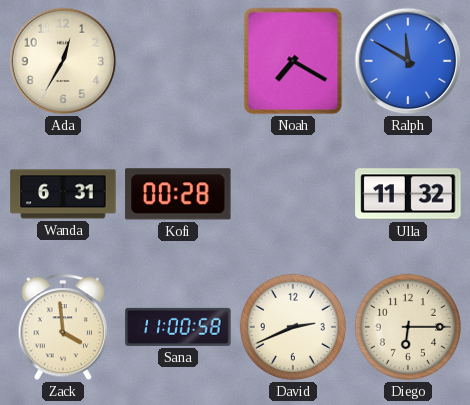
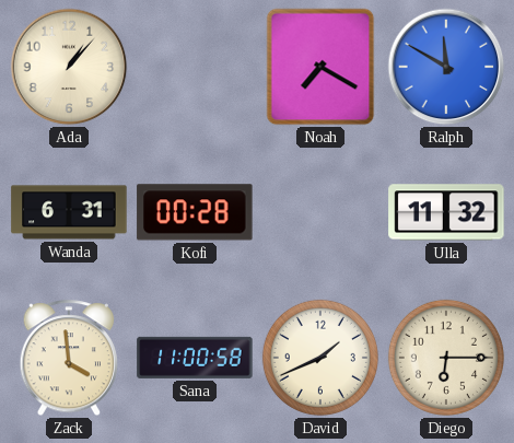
Ada: 12:35 -> 1:07
David: 2:41 -> 1:41
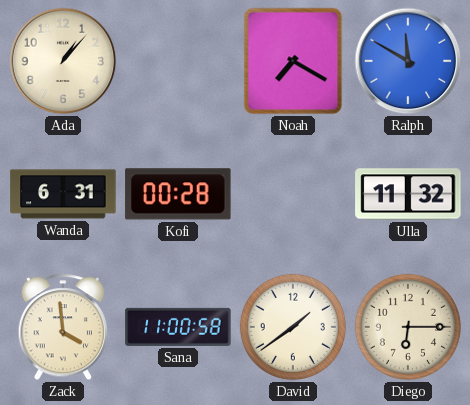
David: 1:41 -> 1:39
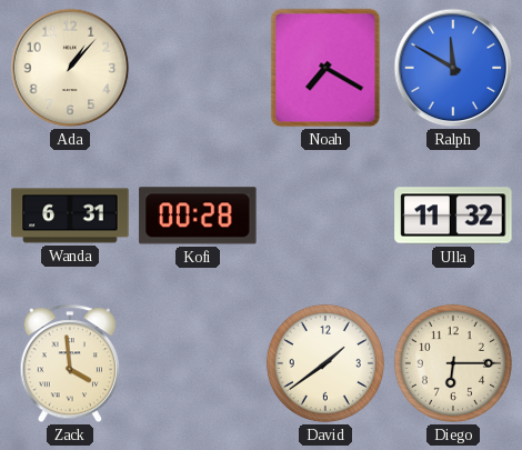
Sana: 11:00 -> none
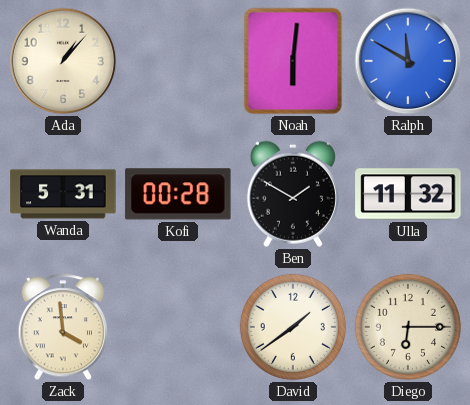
Noah: 7:20 -> 6:01
Wanda: 6:31 -> 5:31
Ben: none -> 1:50
